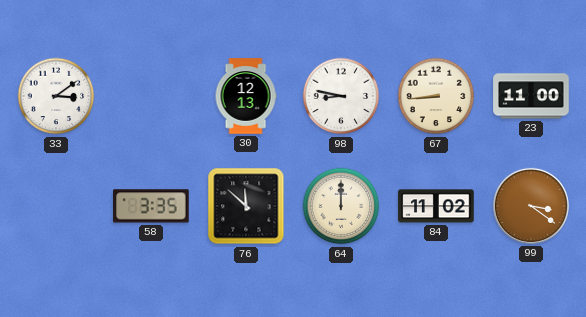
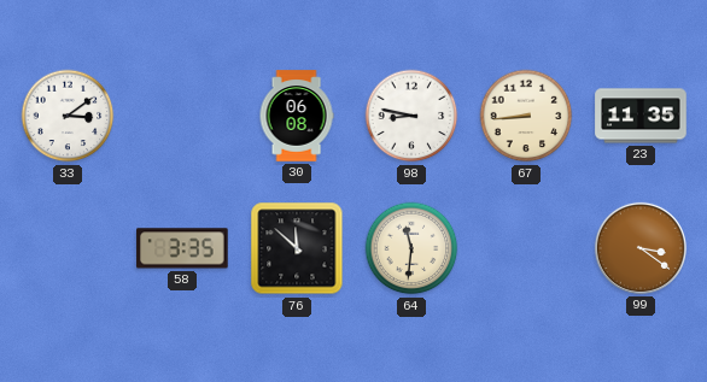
30: 12:13 -> 06:08
23: 11:00 -> 11:35
64: 12:00 -> 11:31
84: 11:02 -> none
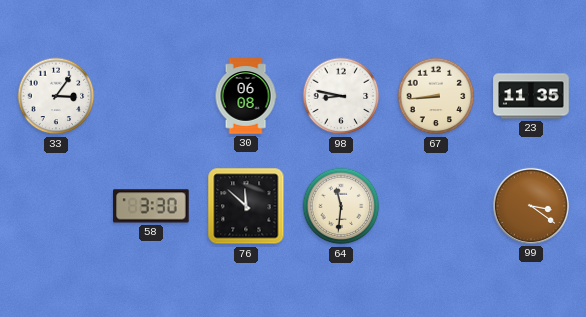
33: 3:09 -> 3:06
58: 3:35 -> 3:30
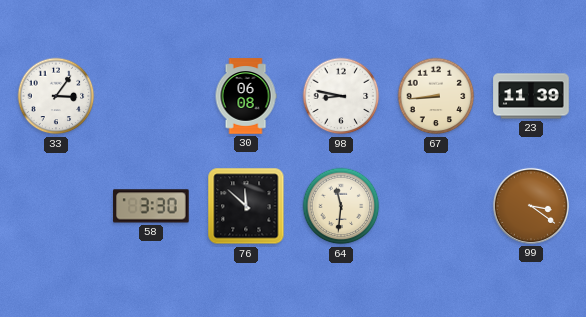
23: 11:35 -> 11:39
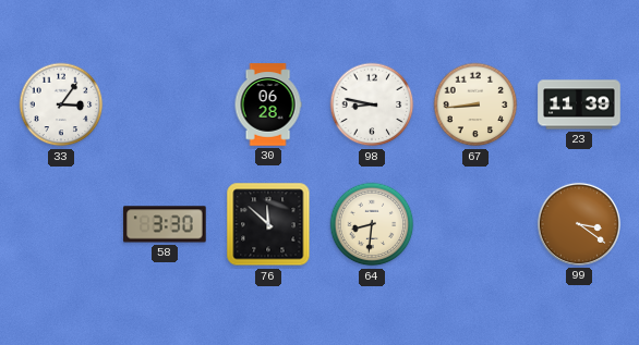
30: 06:08 -> 06:28
64: 11:31 -> 8:31
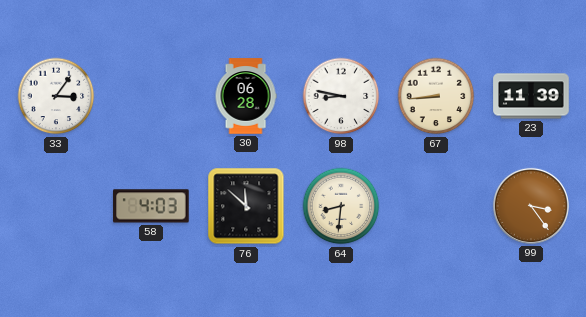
58: 3:30 -> 4:03
99: 3:21 -> 3:24
